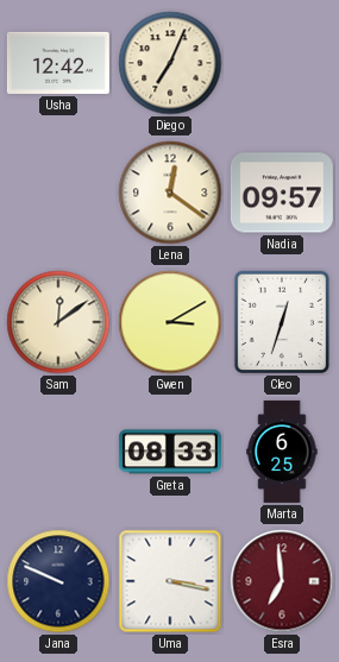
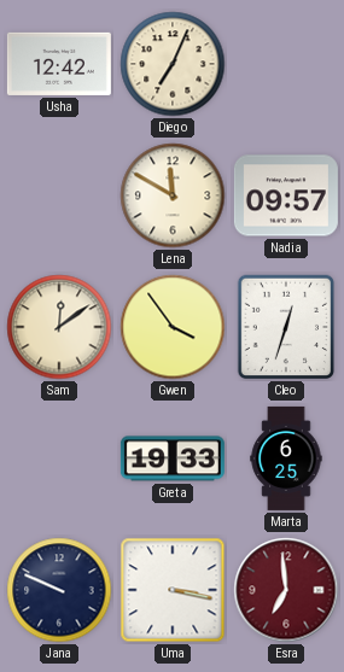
Lena: 12:21 -> 11:50
Gwen: 3:10 -> 3:54
Greta: 08:33 -> 19:33
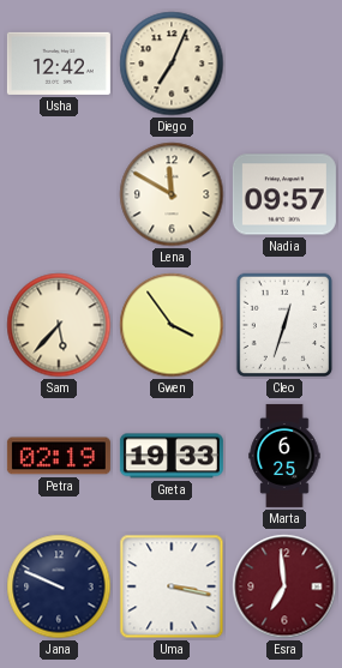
Sam: 12:09 -> 5:37
Petra: none -> 02:19
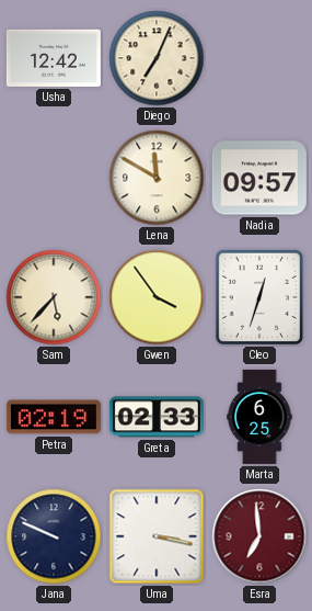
Greta: 19:33 -> 02:33
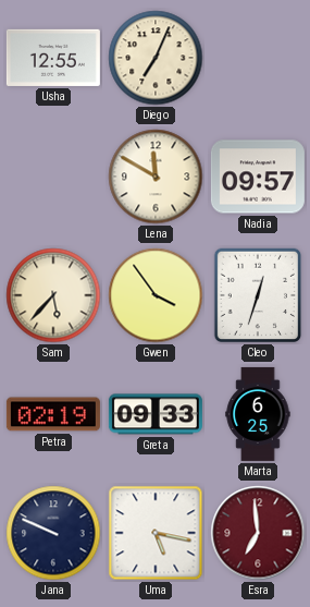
Usha: 12:42 -> 12:55
Greta: 02:33 -> 09:33
Uma: 3:17 -> 5:17
